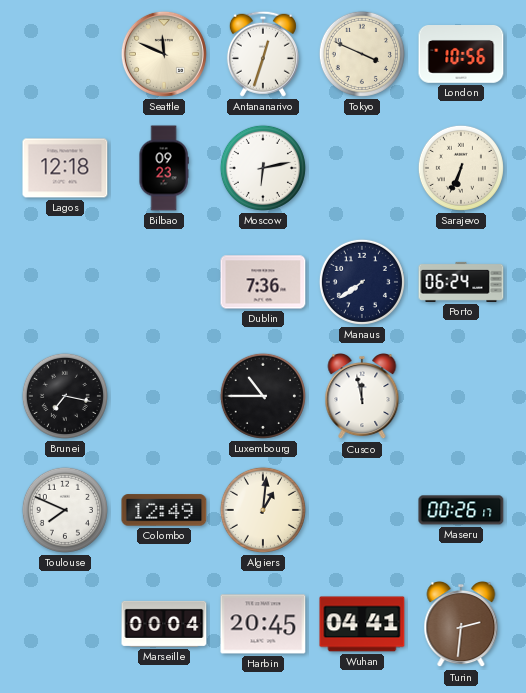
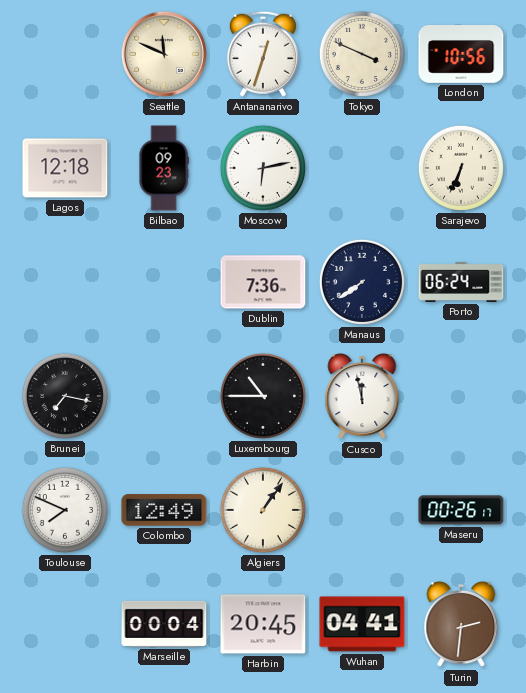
Algiers: 1:01 -> 1:06
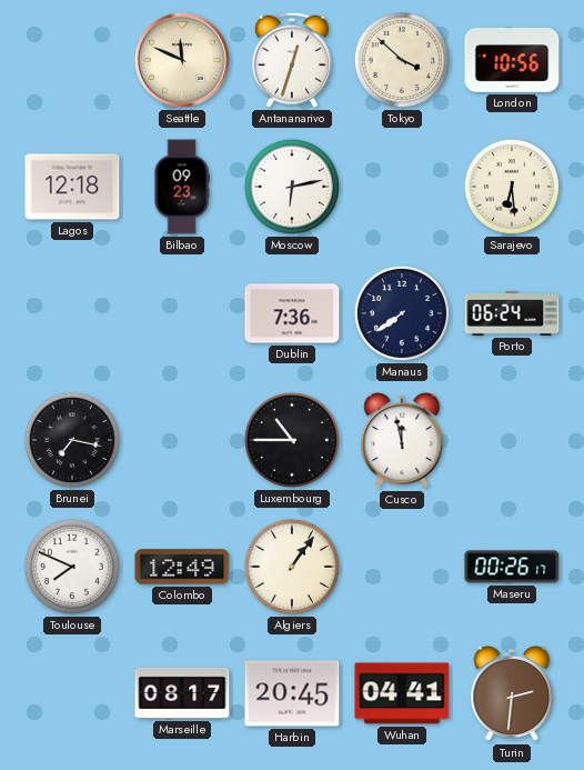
Tokyo: 3:49 -> 3:52
Sarajevo: 6:34 -> 6:29
Marseille: 00:04 -> 08:17
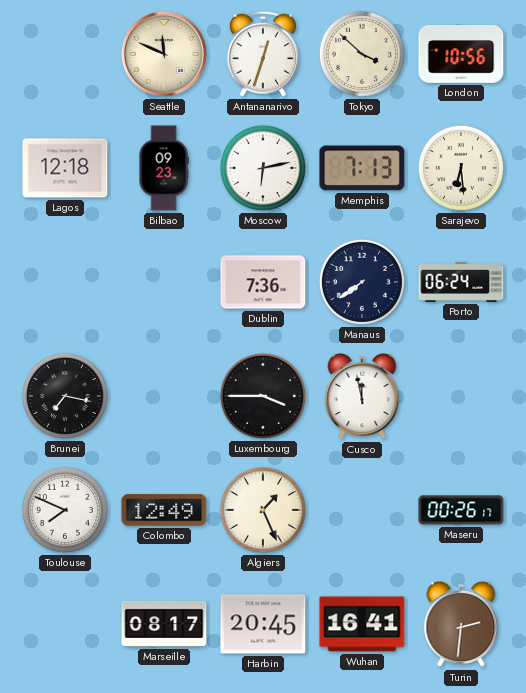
Memphis: none -> 7:13
Luxembourg: 10:45 -> 3:45
Algiers: 1:06 -> 1:26
Wuhan: 04:41 -> 16:41
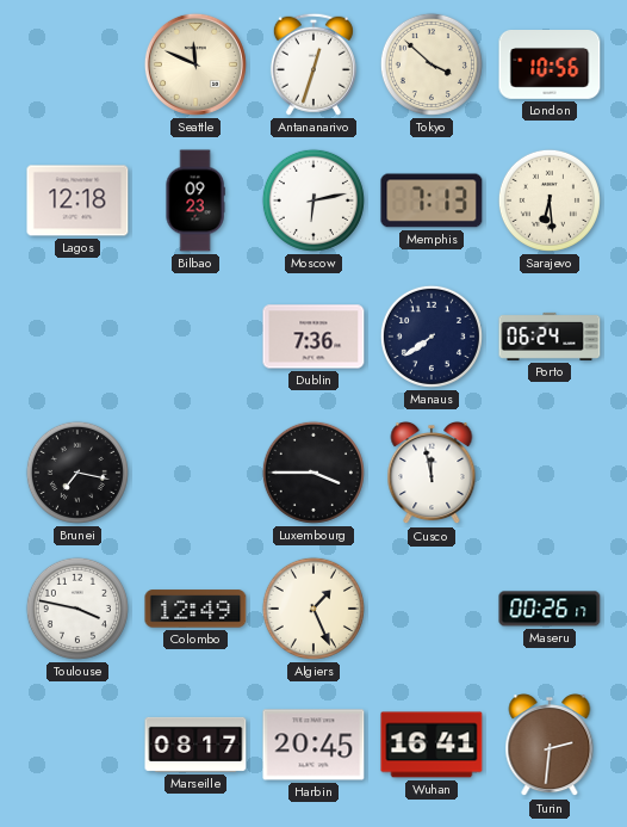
Toulouse: 7:49 -> 3:47
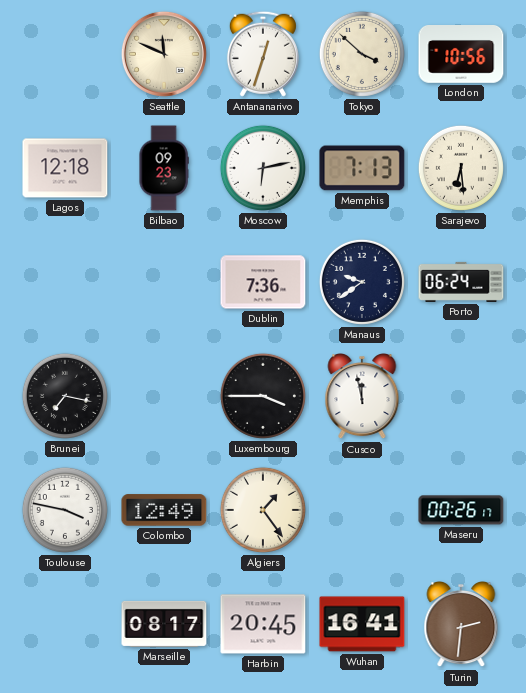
Manaus: 7:39 -> 9:39
Algiers: 1:26 -> 1:24
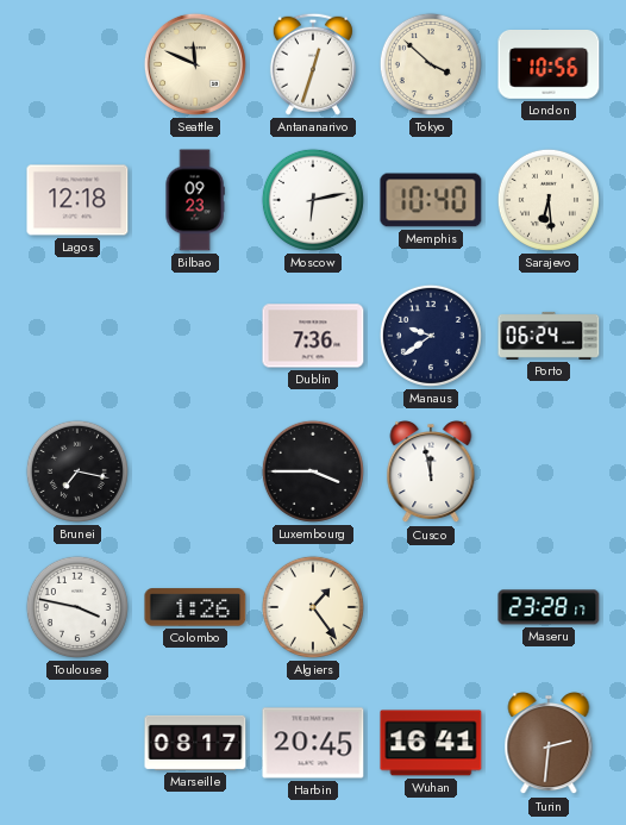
Memphis: 7:13 -> 10:40
Colombo: 12:49 -> 1:26
Maseru: 00:26 -> 23:28
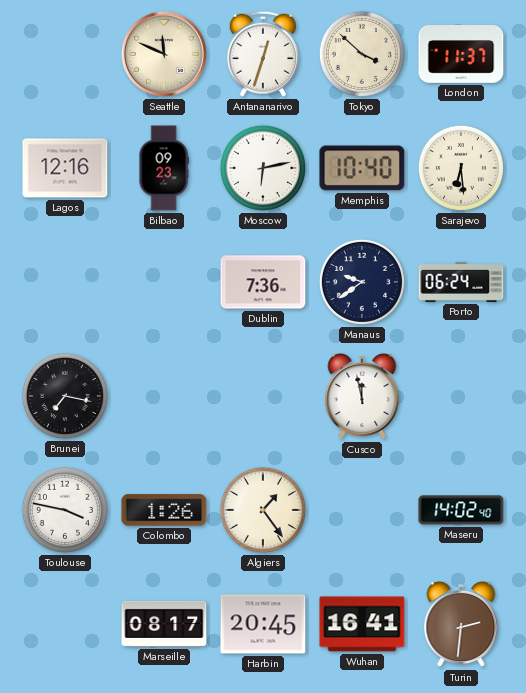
London: 10:56 -> 11:37
Lagos: 12:18 -> 12:16
Luxembourg: 3:45 -> none
Maseru: 23:28 -> 14:02
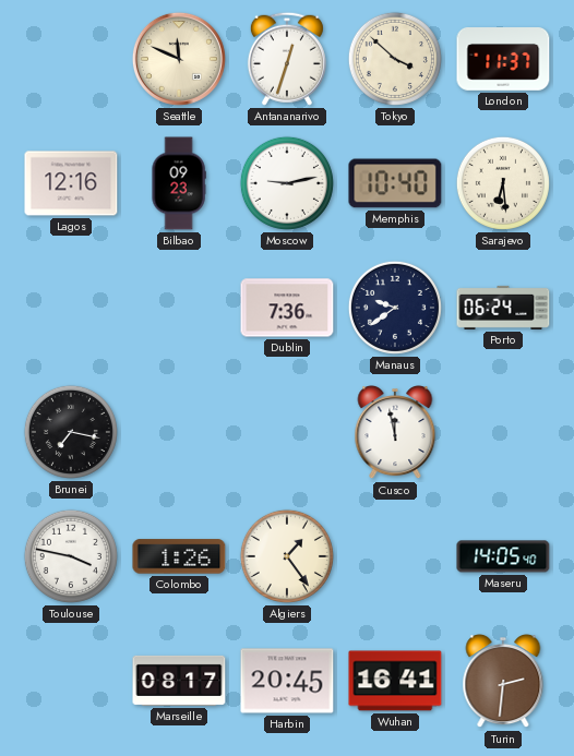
Moscow: 6:13 -> 9:13
Maseru: 14:02 -> 14:05
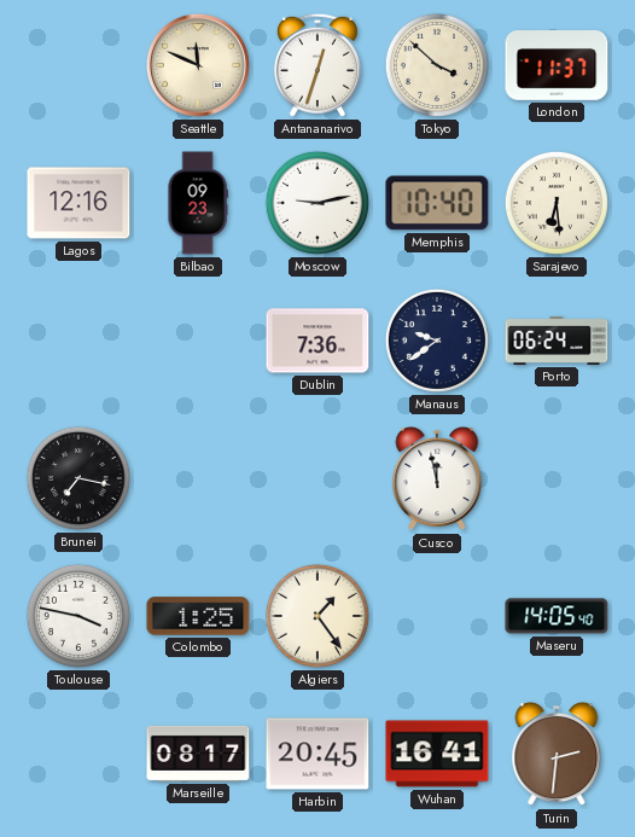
Colombo: 1:26 -> 1:25
